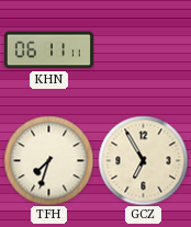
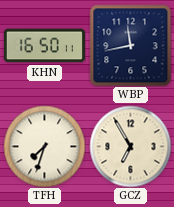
KHN: 06:11 -> 16:50
WBP: none -> 11:43
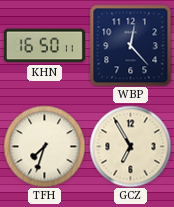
WBP: 11:43 -> 12:23
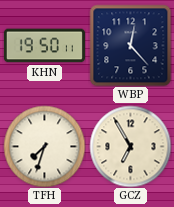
KHN: 16:50 -> 19:50
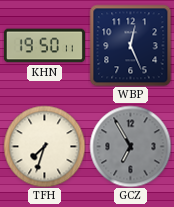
WBP: 12:23 -> 12:26
GCZ dial: cream -> grey
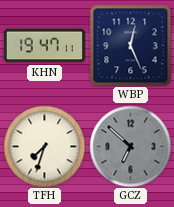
KHN: 19:50 -> 19:47
GCZ: 6:55 -> 6:52
